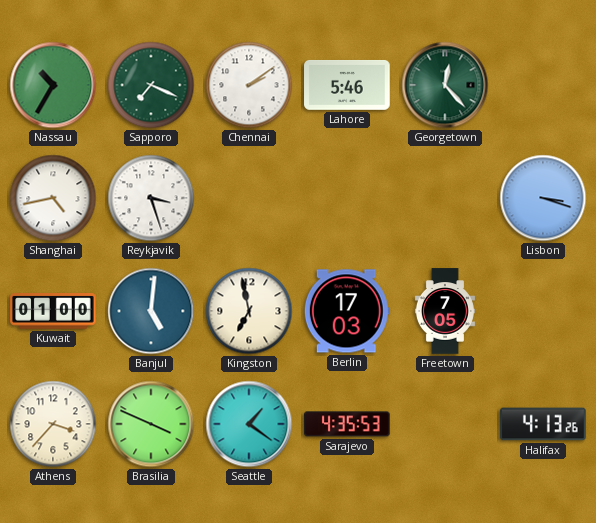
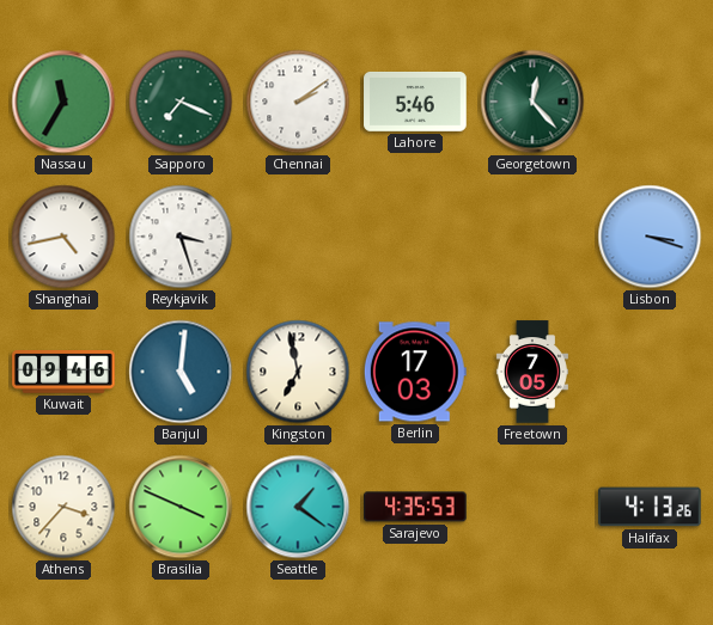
Nassau: 10:35 -> 11:35
Kuwait: 01:00 -> 09:46
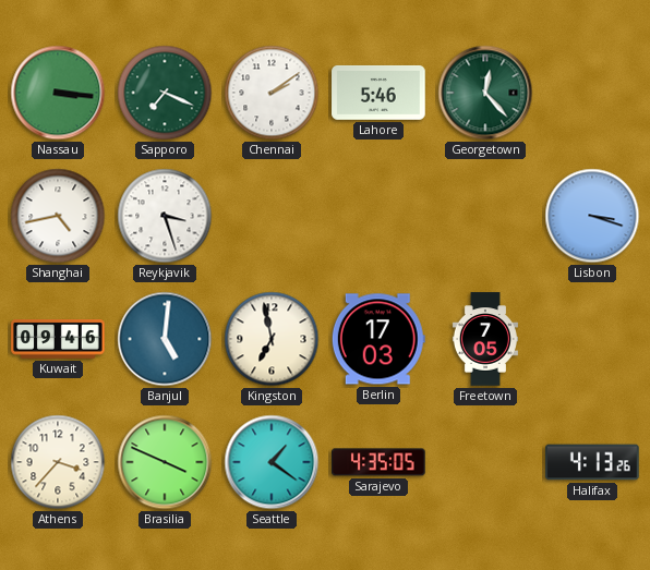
Nassau: 11:35 -> 3:16
Sarajevo: 4:35:53 -> 4:35:05
